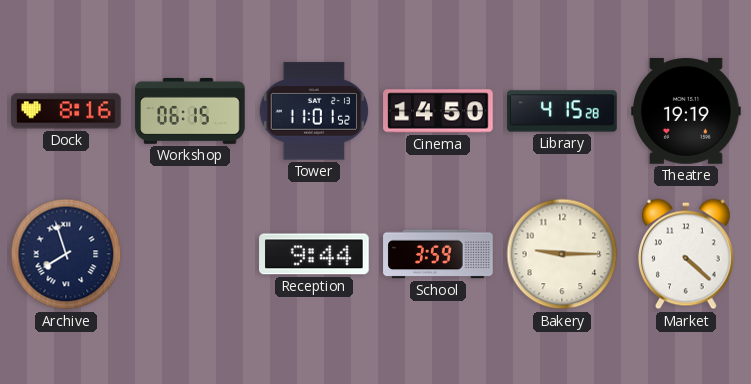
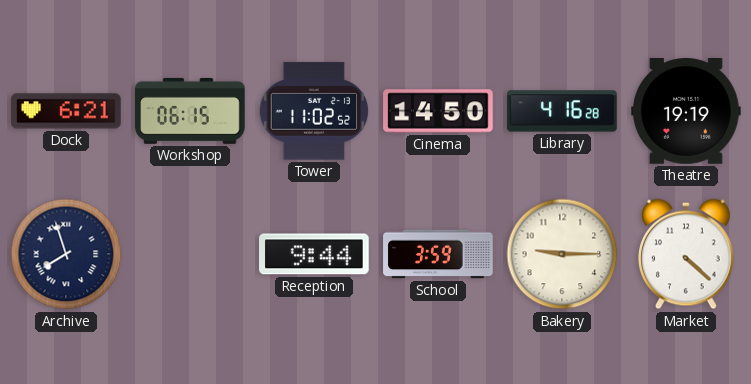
Dock: 8:16 -> 6:21
Tower: 11:01 -> 11:02
Library: 4:15 -> 4:16
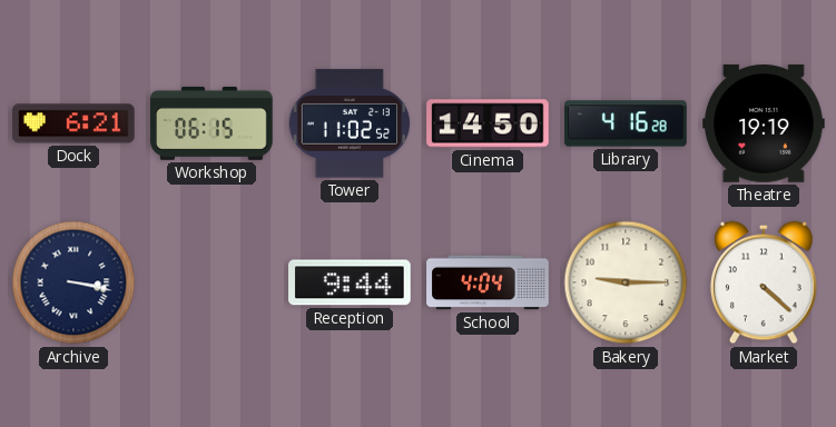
Archive: 7:57 -> 3:17
School: 3:59 -> 4:04
